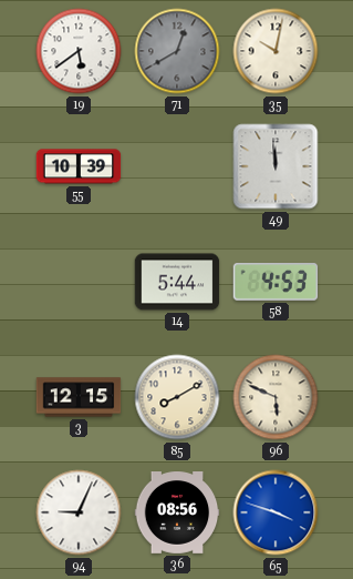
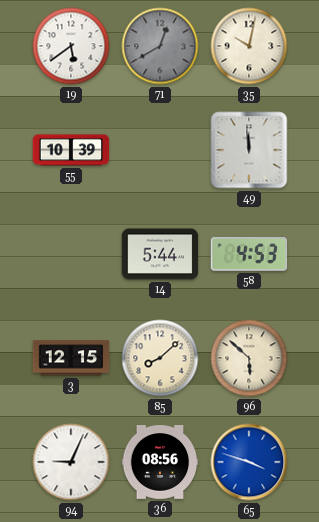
85: 8:10 -> 8:08
96: 5:49 -> 5:52
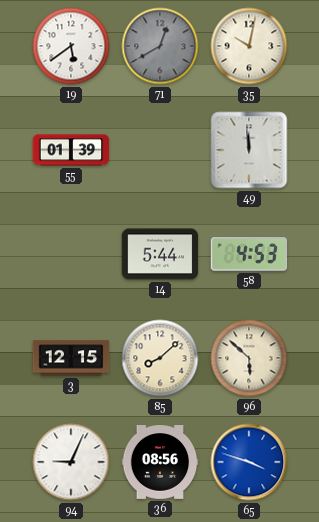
55: 10:39 -> 01:39
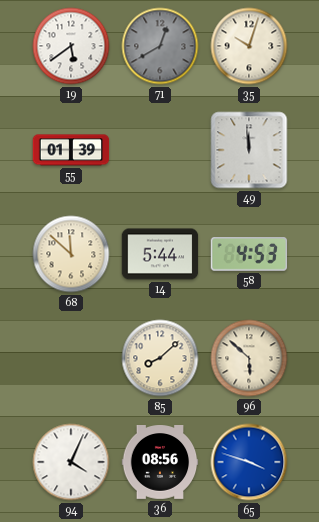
35: 10:02 -> 10:03
68: none -> 11:52
3: 12:15 -> none
94: 9:04 -> 4:04
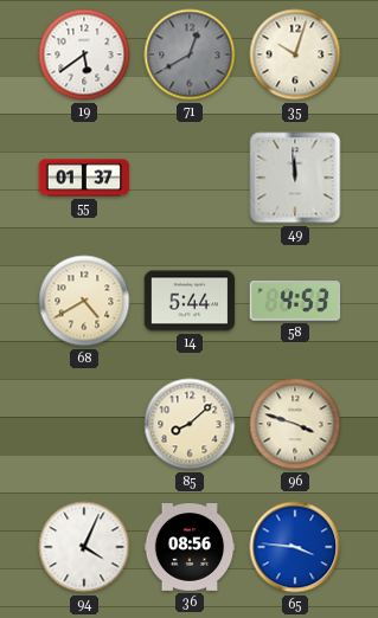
55: 01:39 -> 01:37
68: 11:52 -> 4:40
96: 5:52 -> 3:48
65: 3:48 -> 3:46
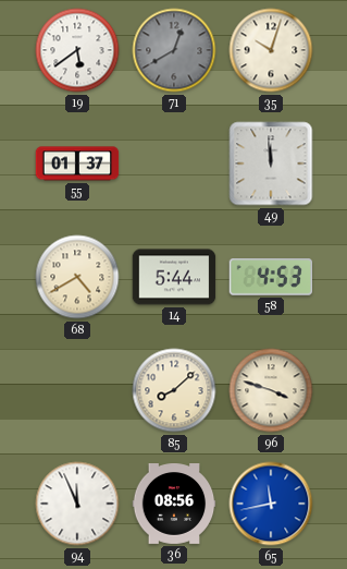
94: 4:04 -> 11:56
65: 3:46 -> 11:43
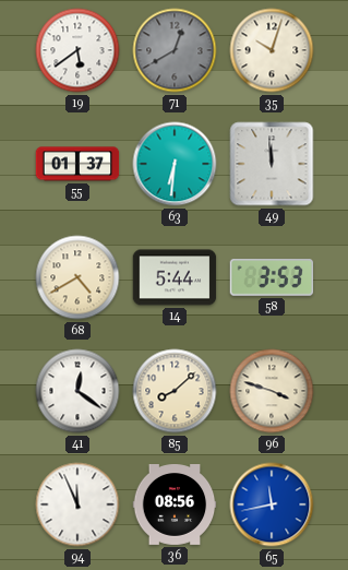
63: none -> 6:31
58: 4:53 -> 3:53
41: none -> 12:21
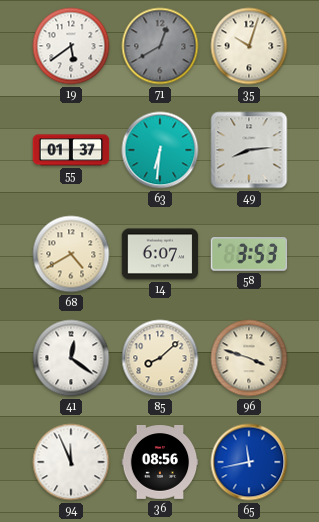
49: 11:59 -> 8:14
14: 5:44 -> 6:07
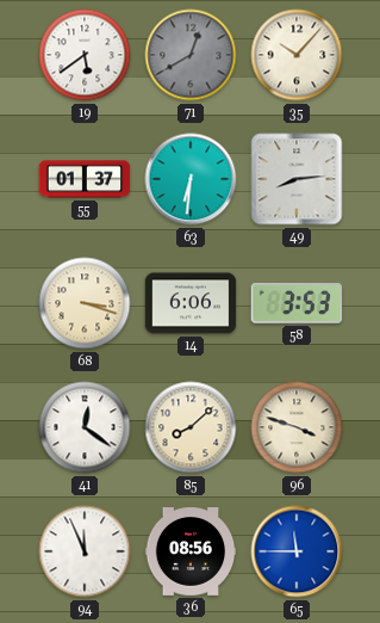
35: 10:03 -> 10:07
68: 4:40 -> 3:18
14: 6:07 -> 6:06
65: 11:43 -> 11:45
